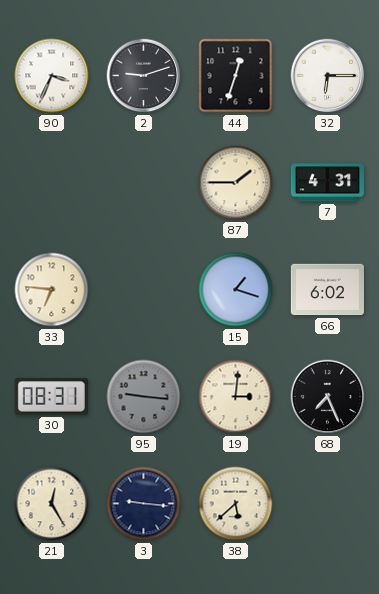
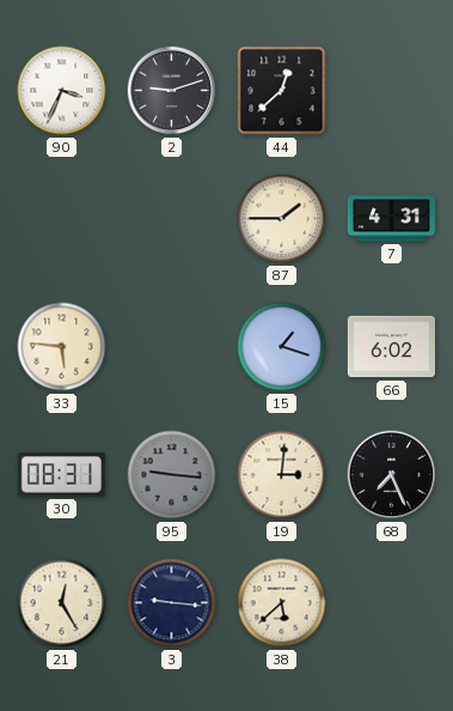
44: 12:33 -> 12:38
32: 6:15 -> none
33: 6:46 -> 5:46
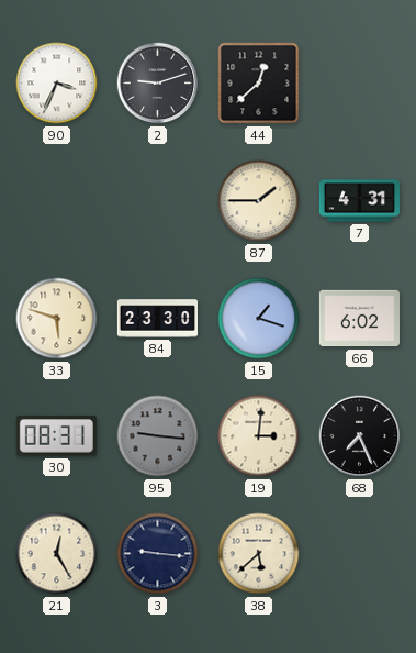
33: 5:46 -> 5:48
84: none -> 23:30
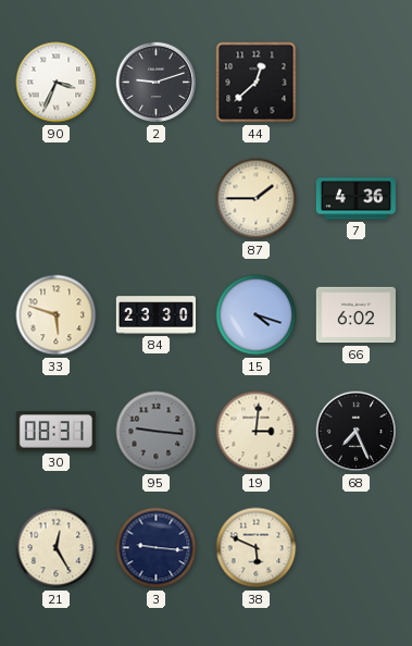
7: 4:31 -> 4:36
15: 1:18 -> 4:18
38: 5:38 -> 5:49
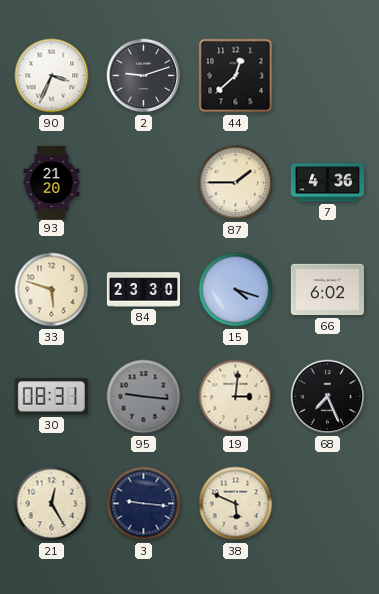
93: none -> 21:20
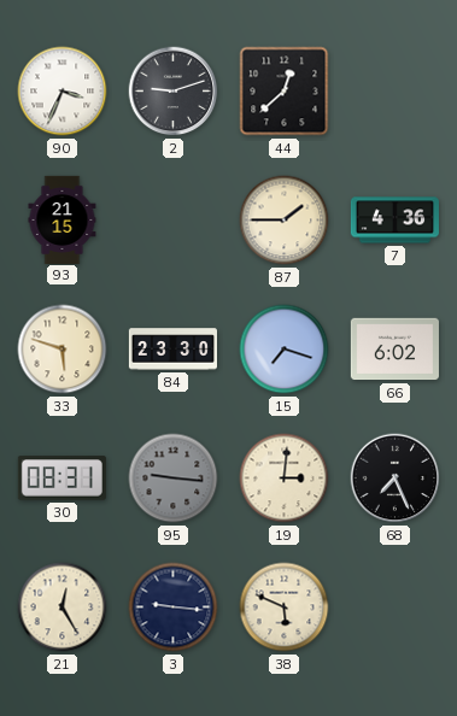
93: 21:20 -> 21:15
15: 4:18 -> 7:18
